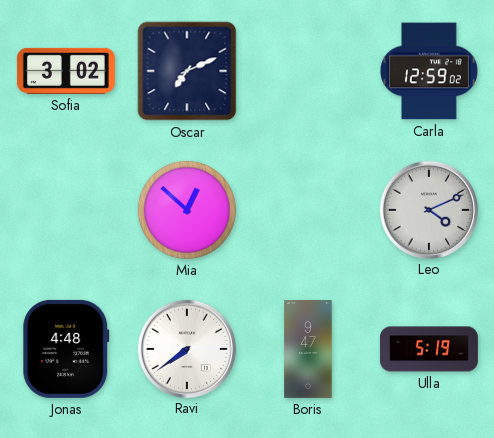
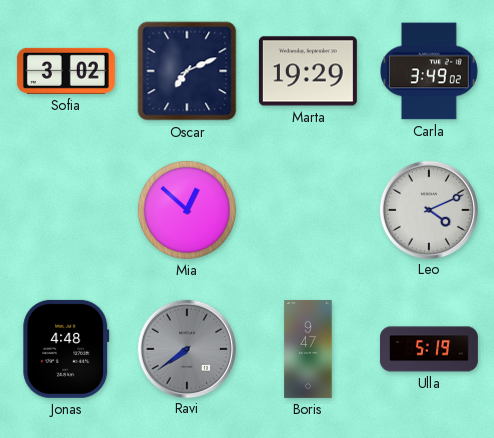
Marta: none -> 19:29
Carla: 12:59 -> 3:49
Ravi dial: white -> grey
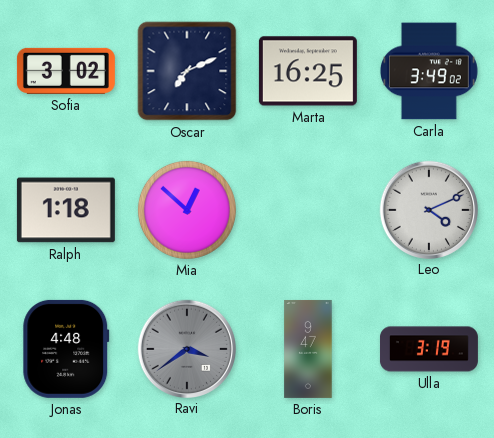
Marta: 19:29 -> 16:25
Ralph: none -> 1:18
Ravi: 7:39 -> 3:39
Ulla: 5:19 -> 3:19
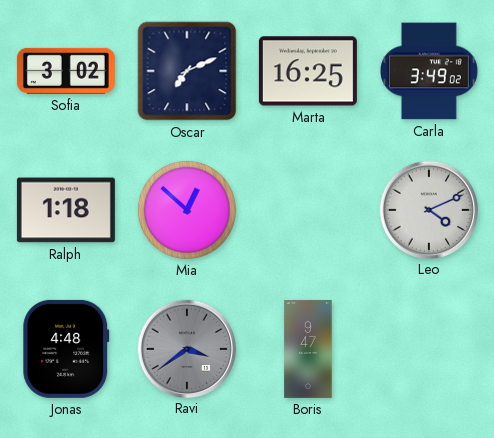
Ulla: 3:19 -> none
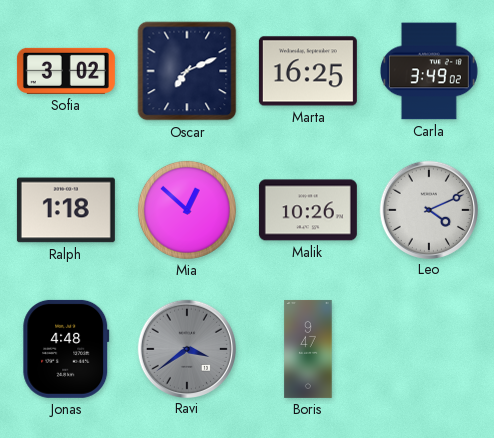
Malik: none -> 10:26
